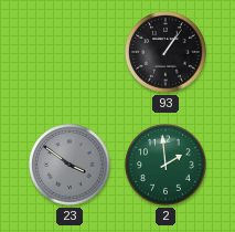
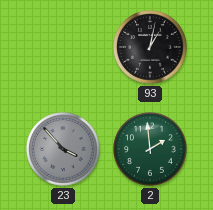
93: 1:06 -> 1:02
23: 3:51 -> 3:53
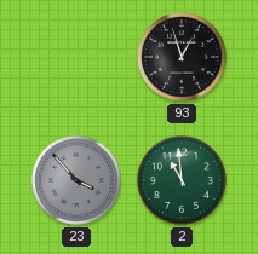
93: 1:02 -> 12:57
2: 1:59 -> 10:59
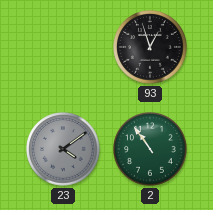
23: 3:53 -> 4:09
2: 10:59 -> 10:54
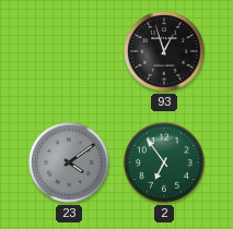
2: 10:54 -> 6:54
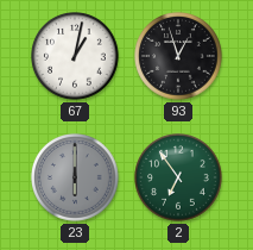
67: none -> 1:02
23: 4:09 -> 6:00
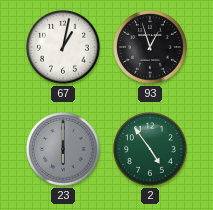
2: 6:54 -> 4:54
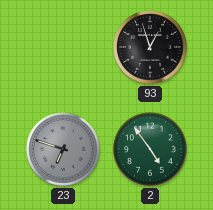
67: 1:02 -> none
23: 6:00 -> 6:48
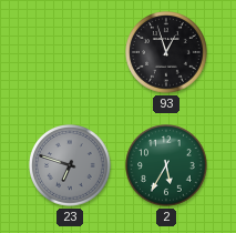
2: 4:54 -> 5:35
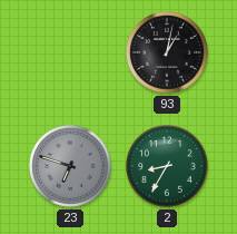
93: 12:57 -> 1:02
2: 5:35 -> 8:35
